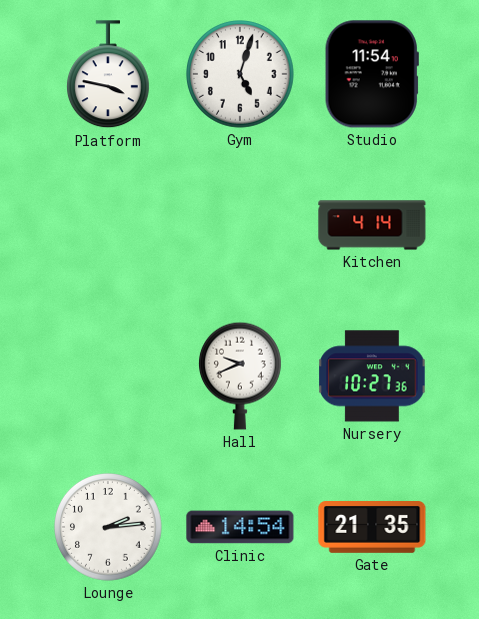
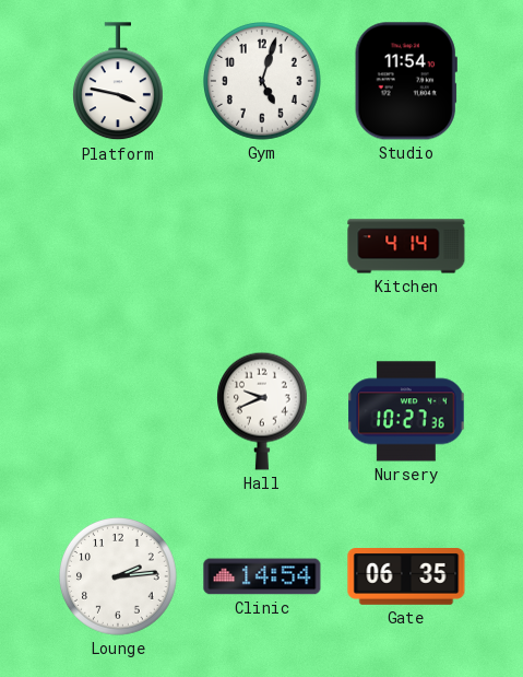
Gate: 21:35 -> 06:35
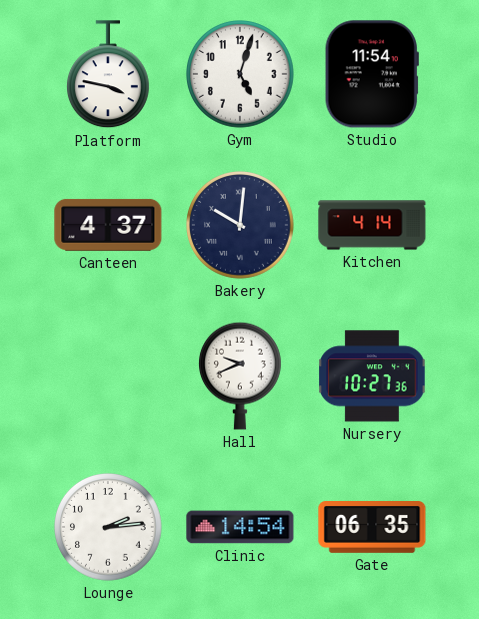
Canteen: none -> 4:37
Bakery: none -> 10:01
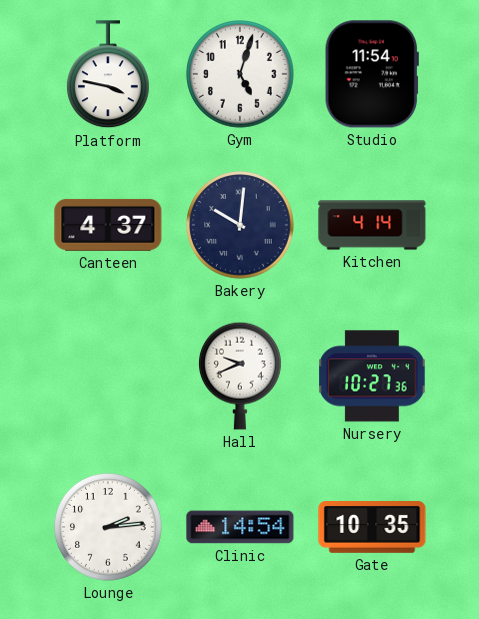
Gate: 06:35 -> 10:35
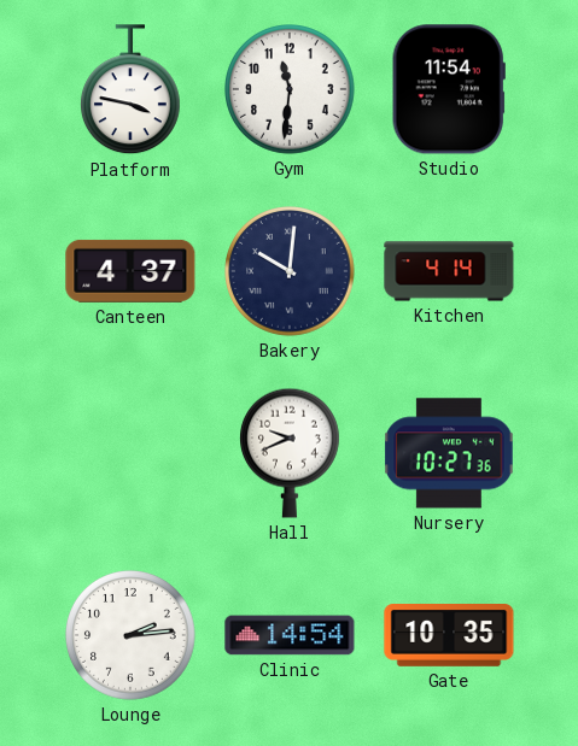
Gym: 5:03 -> 11:31
